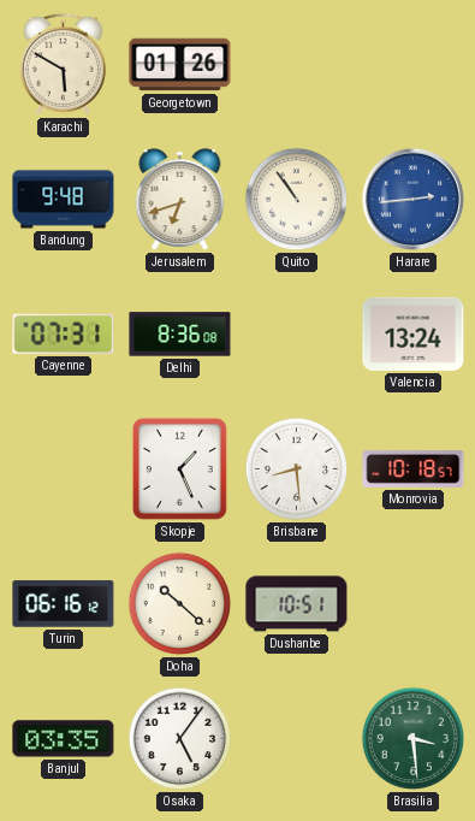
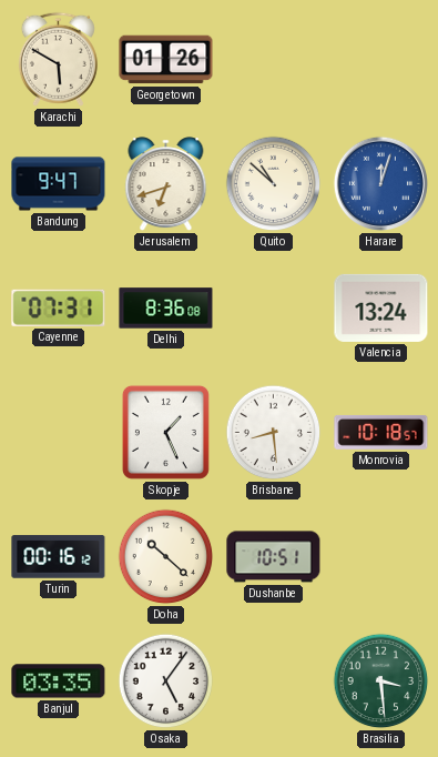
Bandung: 9:48 -> 9:47
Quito: 10:54 -> 10:52
Harare: 2:44 -> 12:03
Turin: 06:16 -> 00:16
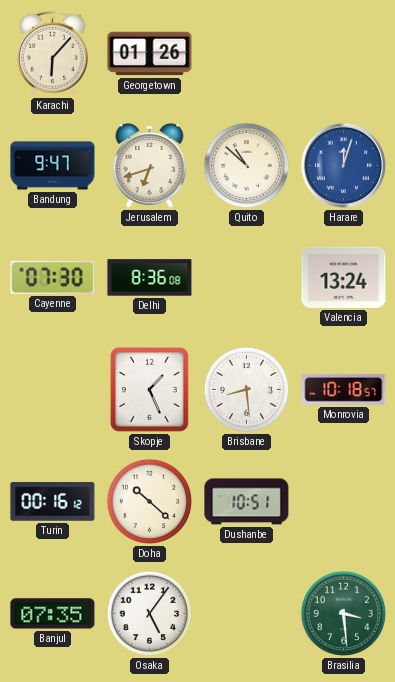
Karachi: 5:50 -> 6:07
Cayenne: 07:31 -> 07:30
Banjul: 03:35 -> 07:35
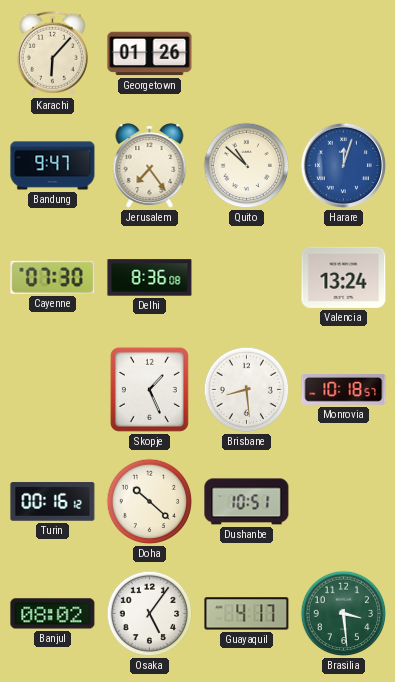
Jerusalem: 6:42 -> 7:24
Banjul: 07:35 -> 08:02
Guayaquil: none -> 4:17
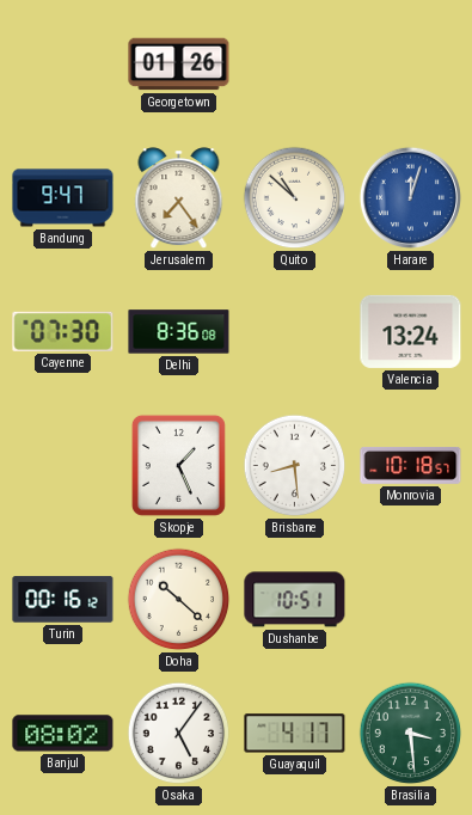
Karachi: 6:07 -> none
